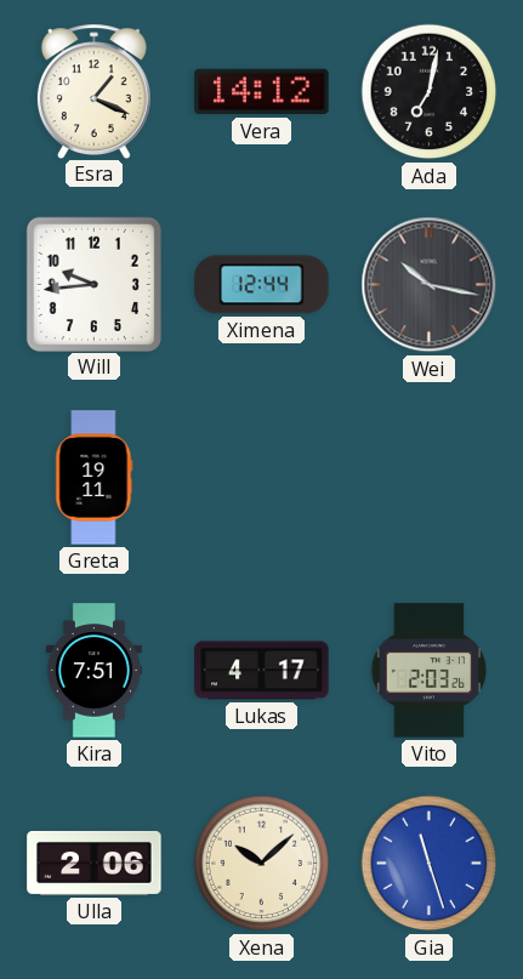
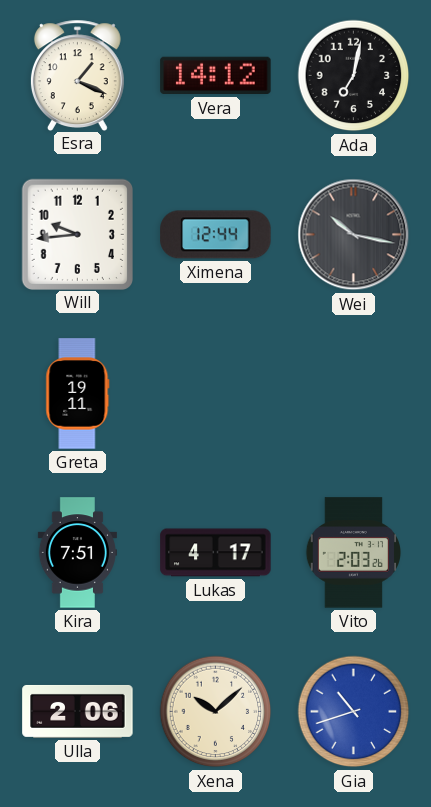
Gia: 11:27 -> 10:42
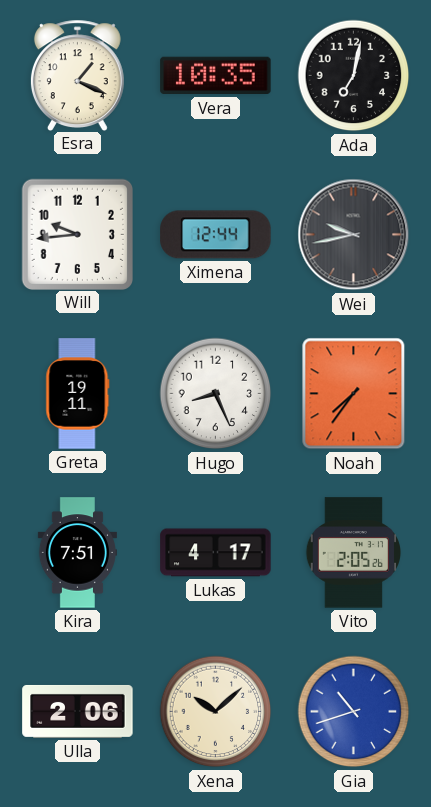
Vera: 14:12 -> 10:35
Wei: 10:17 -> 9:43
Hugo: none -> 8:26
Noah: none -> 7:36
Vito: 2:03 -> 2:05
